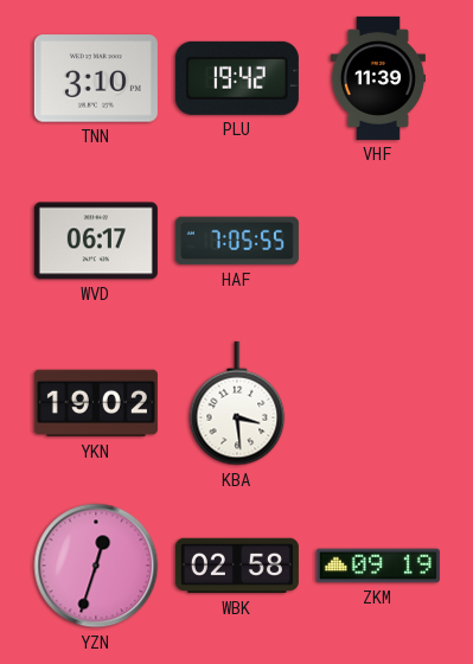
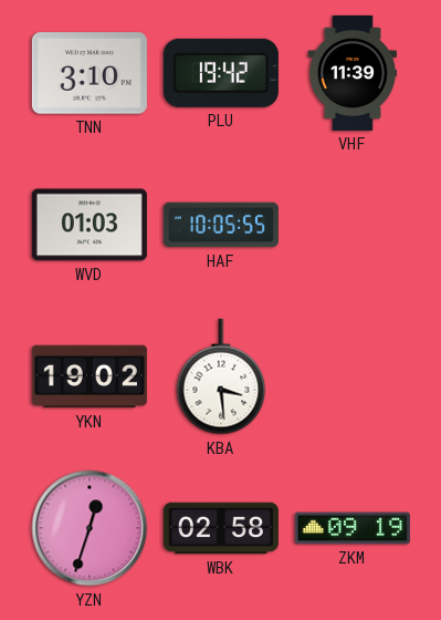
WVD: 06:17 -> 01:03
HAF: 7:05 -> 10:05
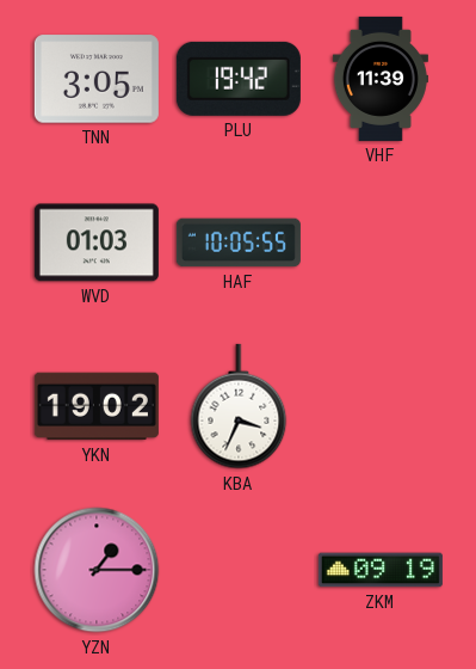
TNN: 3:10 -> 3:05
KBA: 3:29 -> 3:34
YZN: 12:33 -> 1:15
WBK: 02:58 -> none
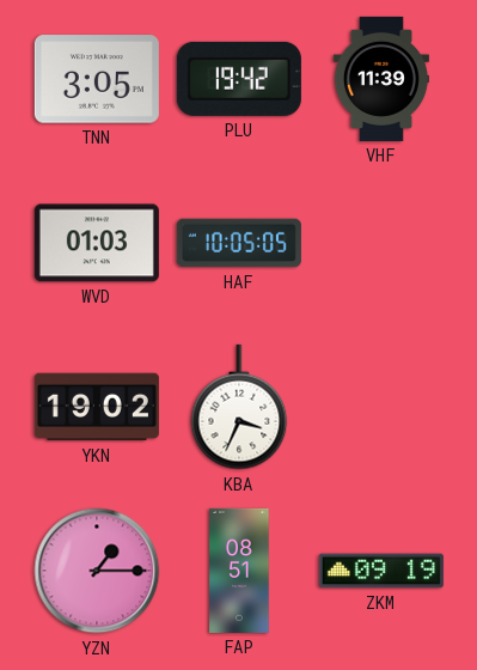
HAF: 10:05:55 -> 10:05:05
FAP: none -> 08:51
